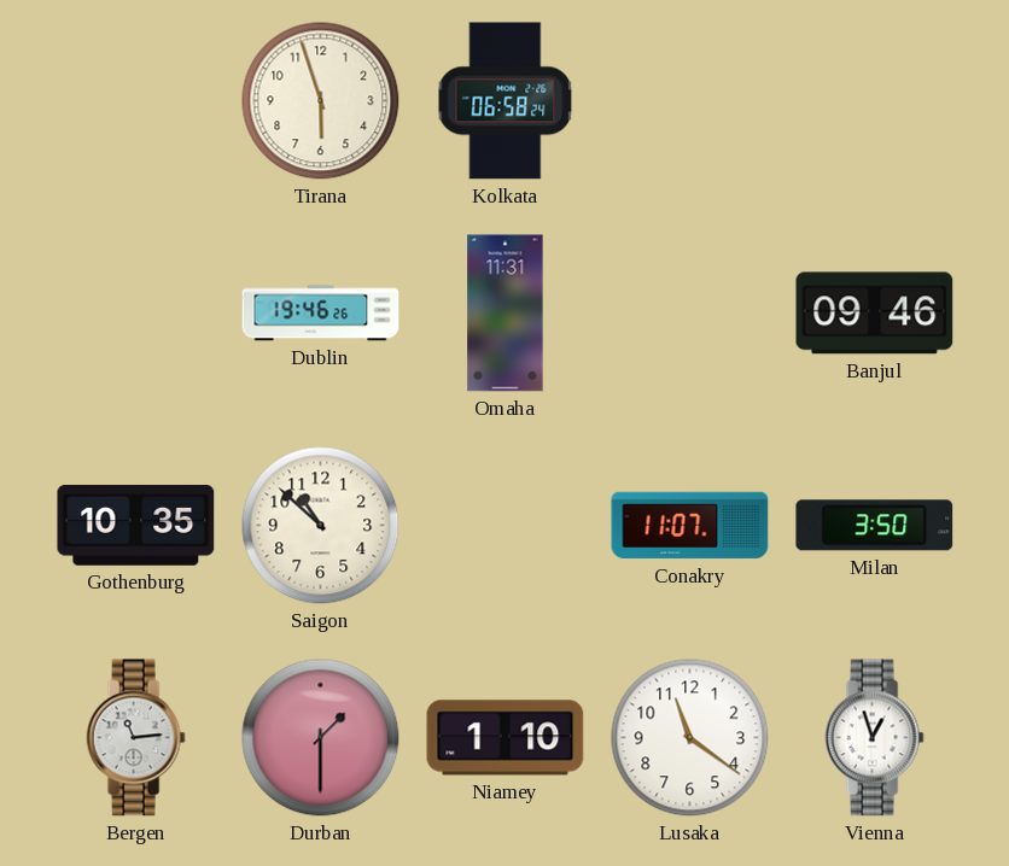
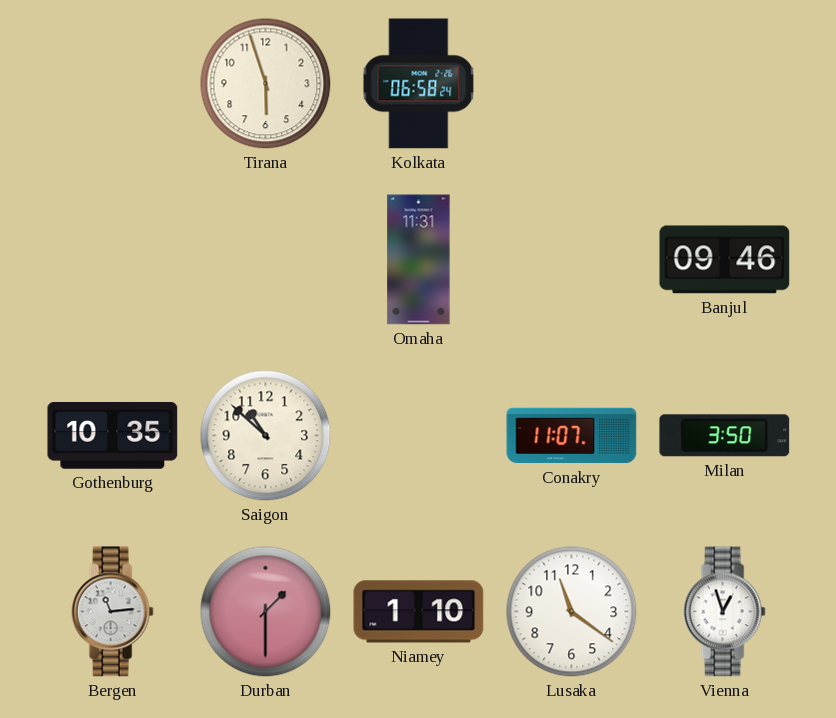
Dublin: 19:46 -> none
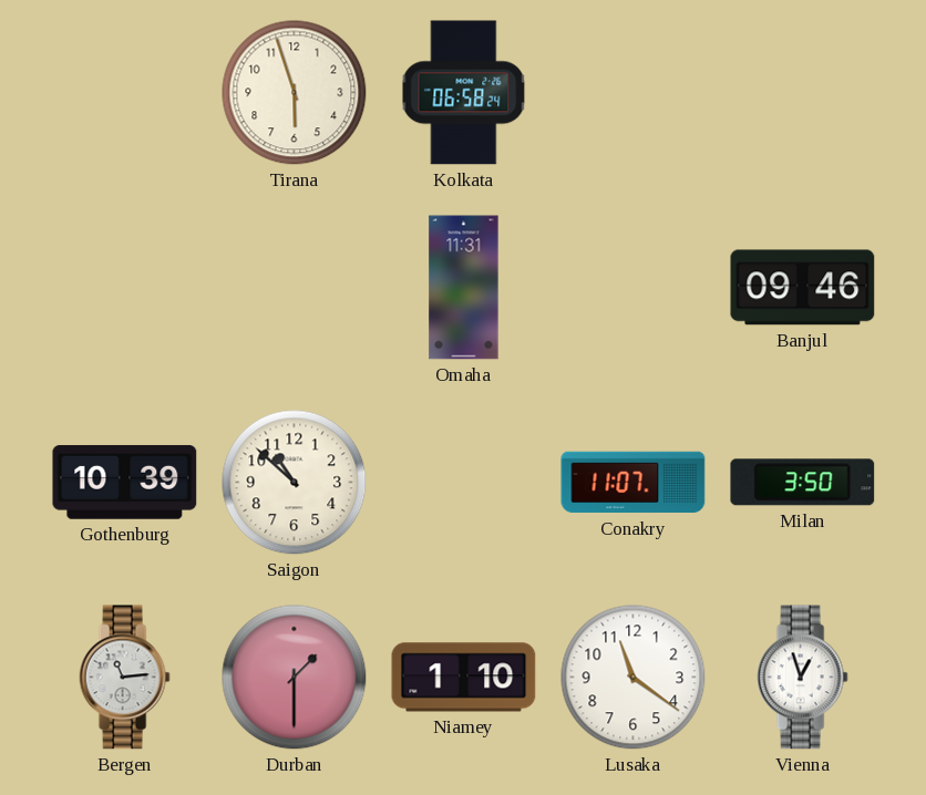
Gothenburg: 10:35 -> 10:39
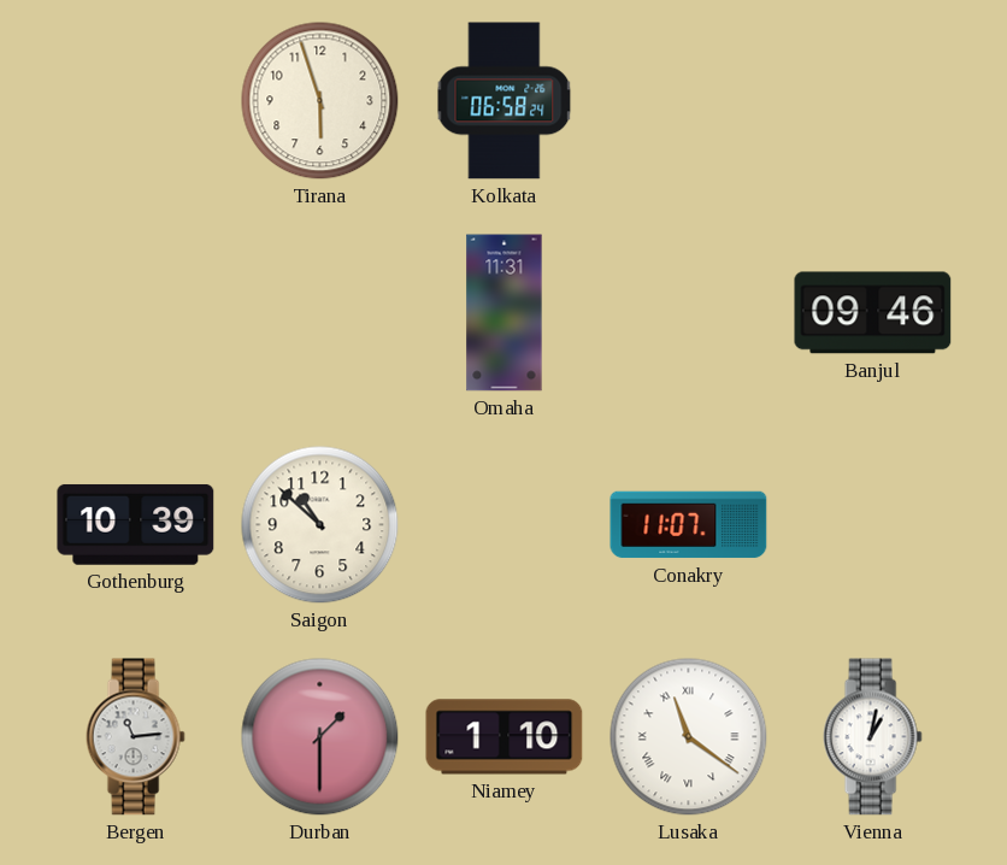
Milan: 3:50 -> none
Lusaka numerals: Arabic -> Roman
Vienna: 12:57 -> 1:02
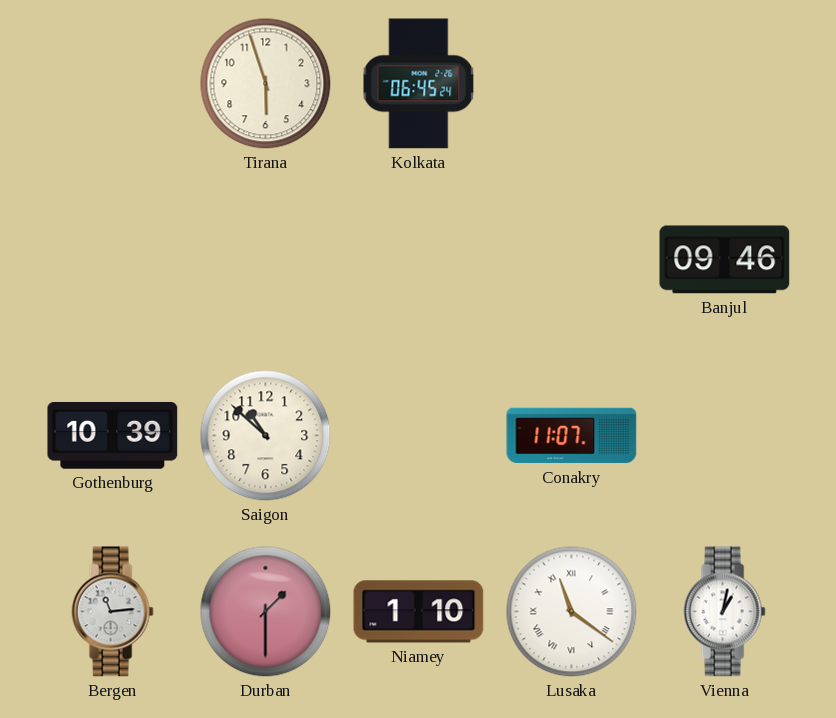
Kolkata: 06:58 -> 06:45
Omaha: 11:31 -> none
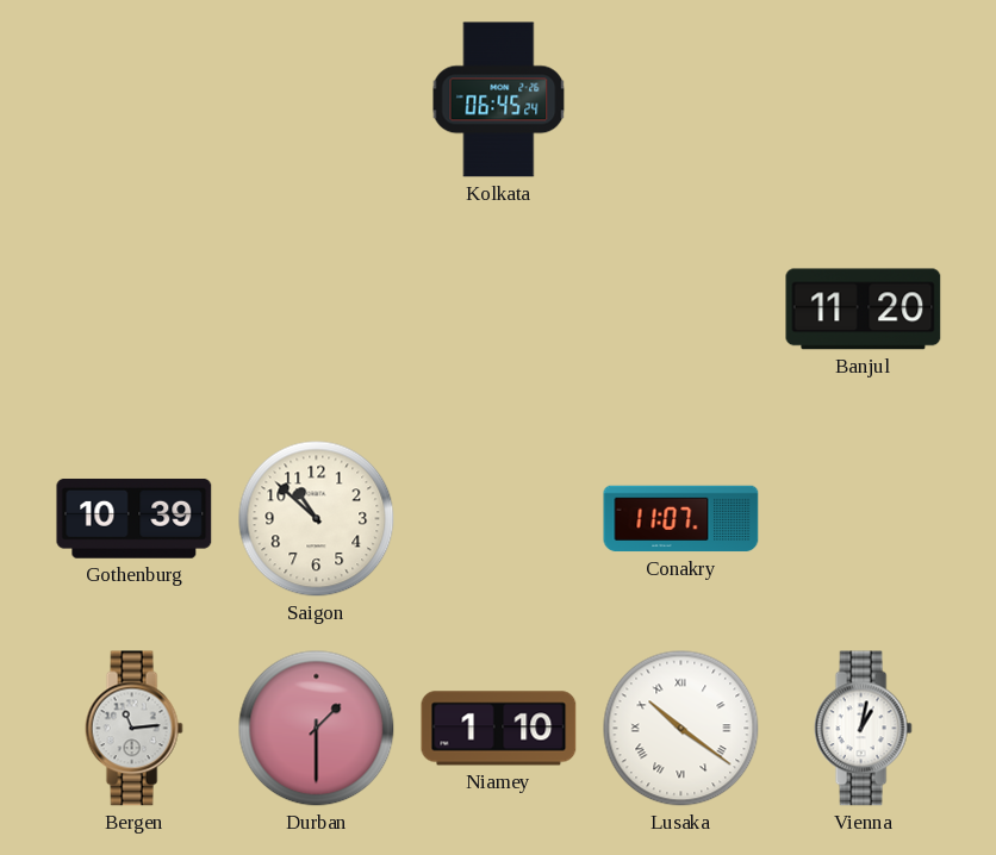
Tirana: 5:57 -> none
Banjul: 09:46 -> 11:20
Lusaka: 11:21 -> 10:21
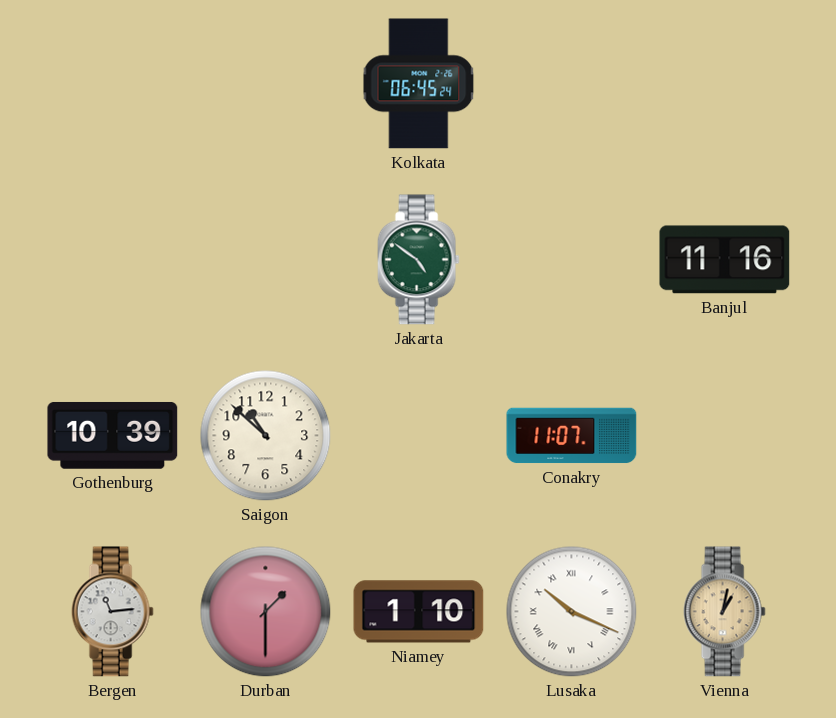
Jakarta: none -> 4:51
Banjul: 11:20 -> 11:16
Lusaka: 10:21 -> 10:19
Vienna dial: white -> champagne
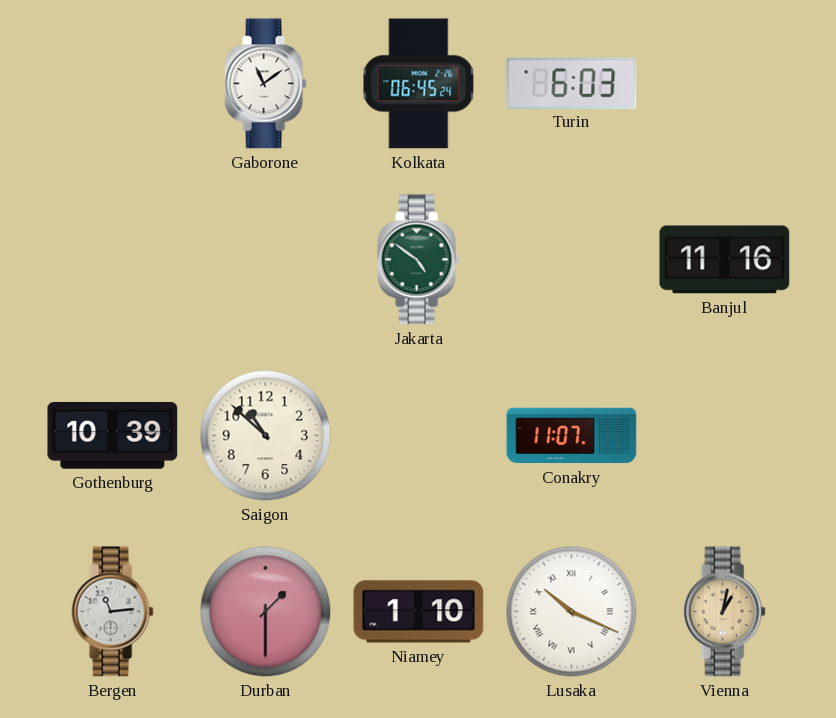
Gaborone: none -> 11:09
Turin: none -> 6:03
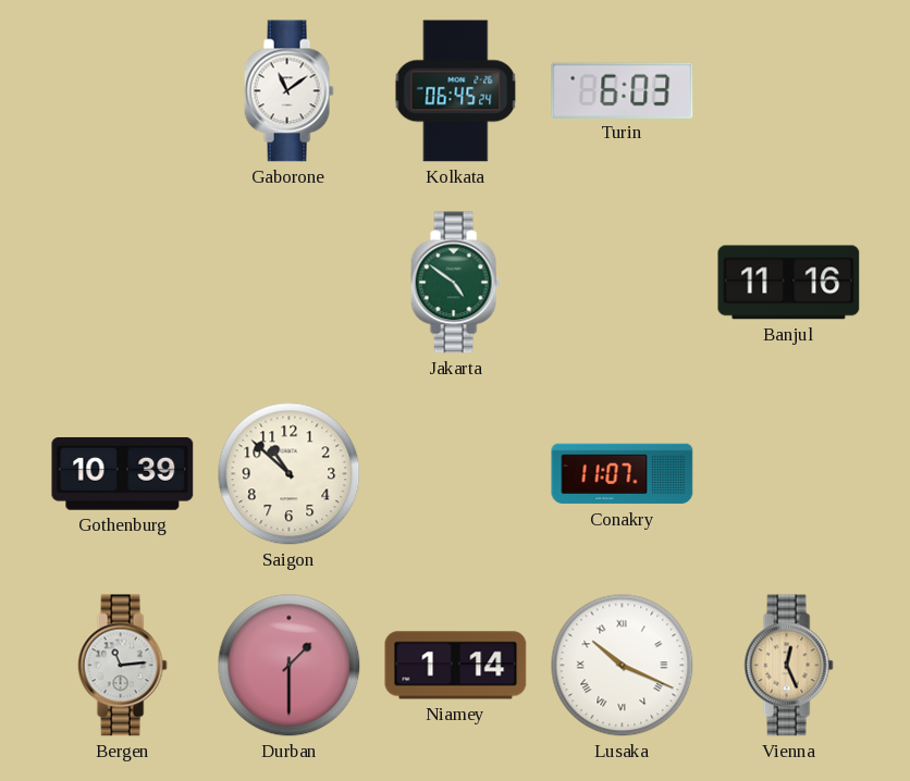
Niamey: 1:10 -> 1:14
Vienna: 1:02 -> 12:26
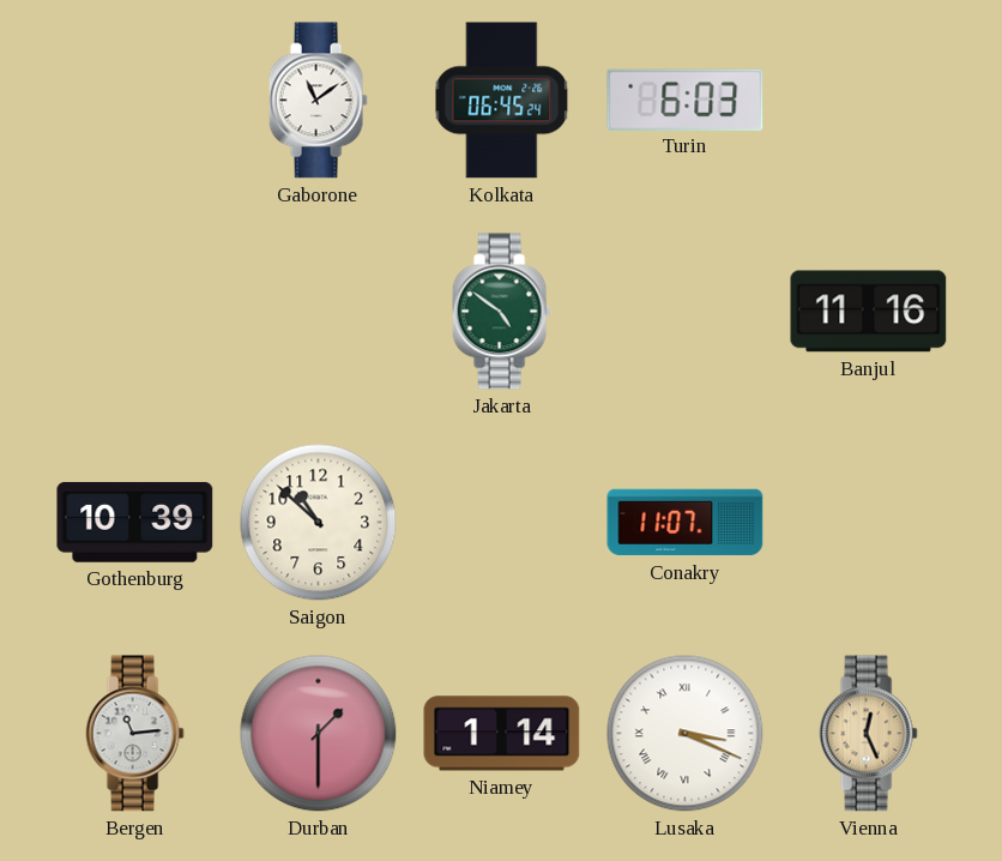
Lusaka: 10:19 -> 3:19
